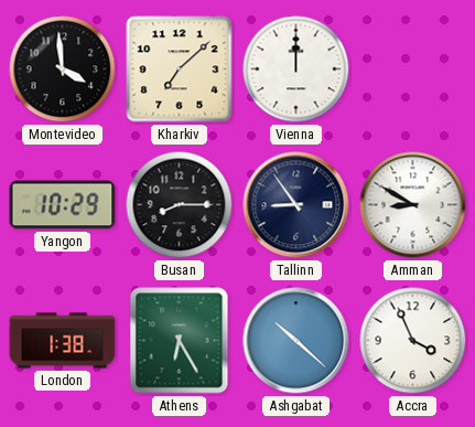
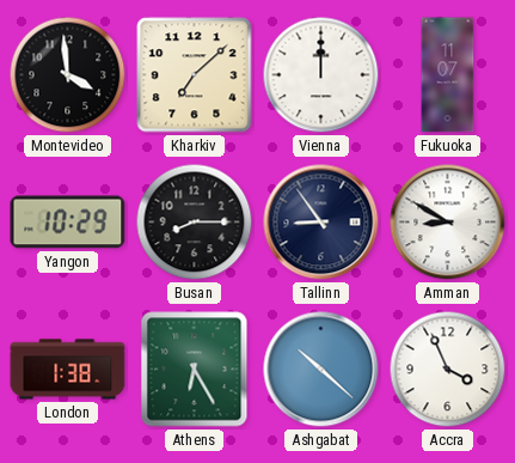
Fukuoka: none -> 11:07
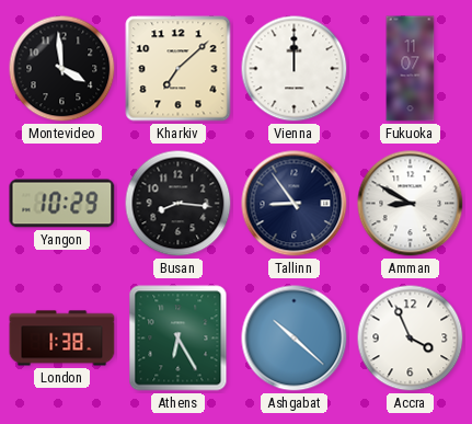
Busan: 8:15 -> 8:16
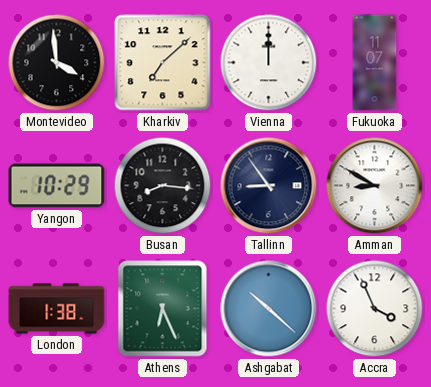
Athens: 6:25 -> 6:26
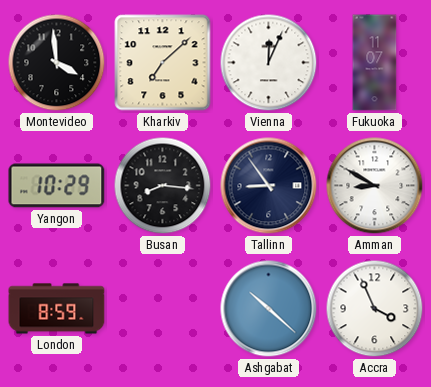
Vienna: 12:00 -> 12:04
London: 1:38 -> 8:59
Athens: 6:26 -> none
